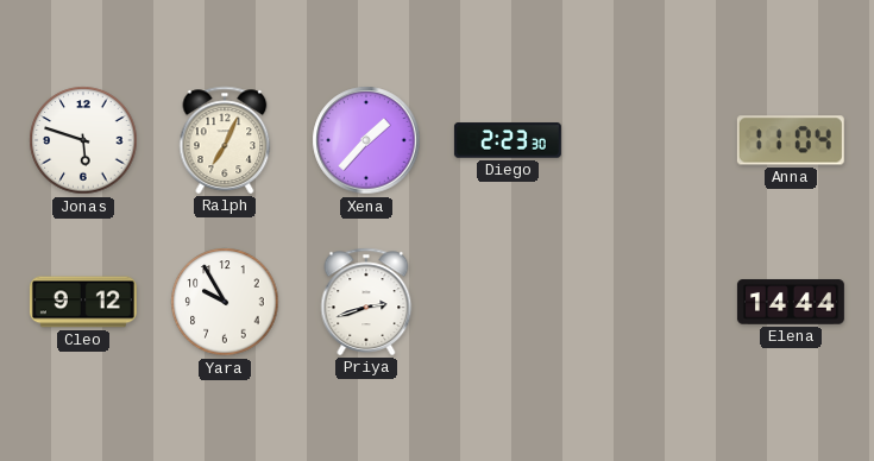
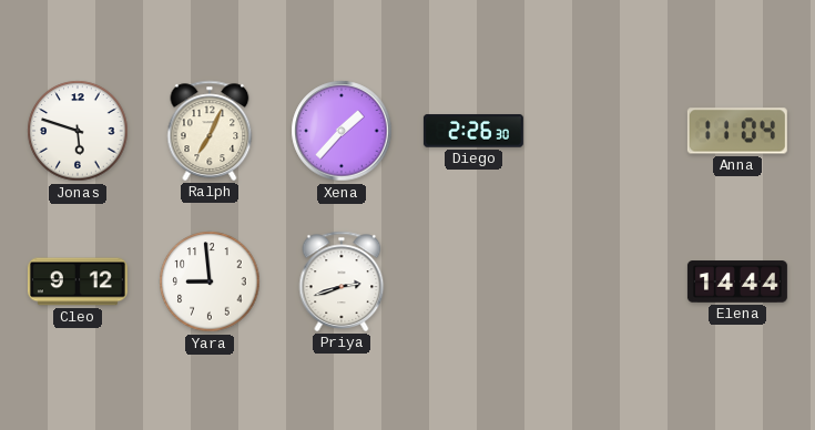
Diego: 2:23 -> 2:26
Yara: 9:55 -> 8:59
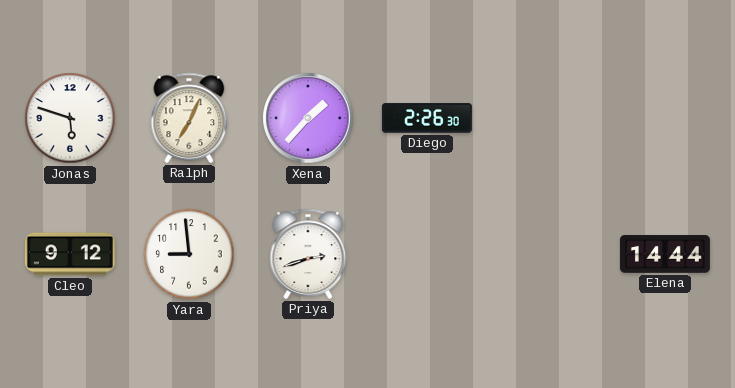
Anna: 11:04 -> none
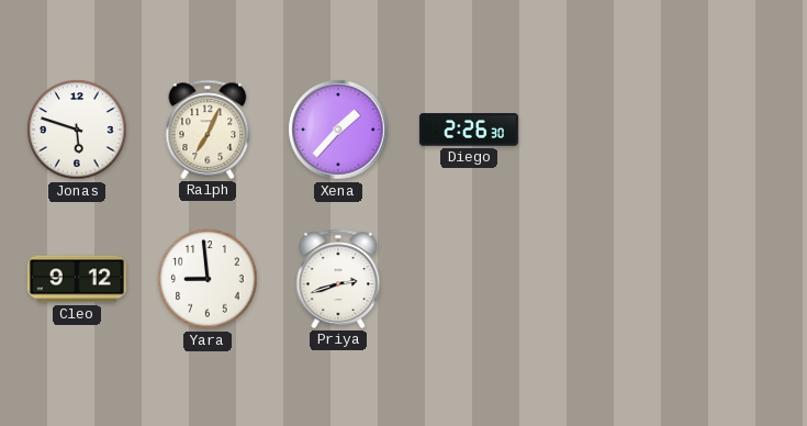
Elena: 14:44 -> none
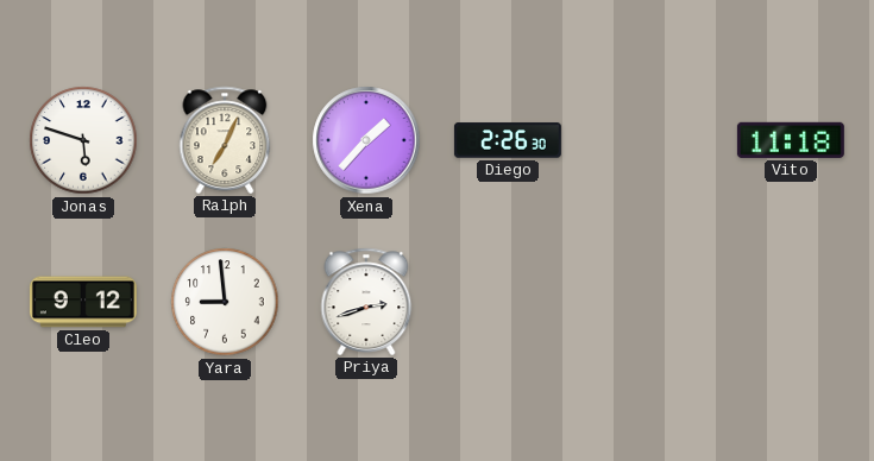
Vito: none -> 11:18
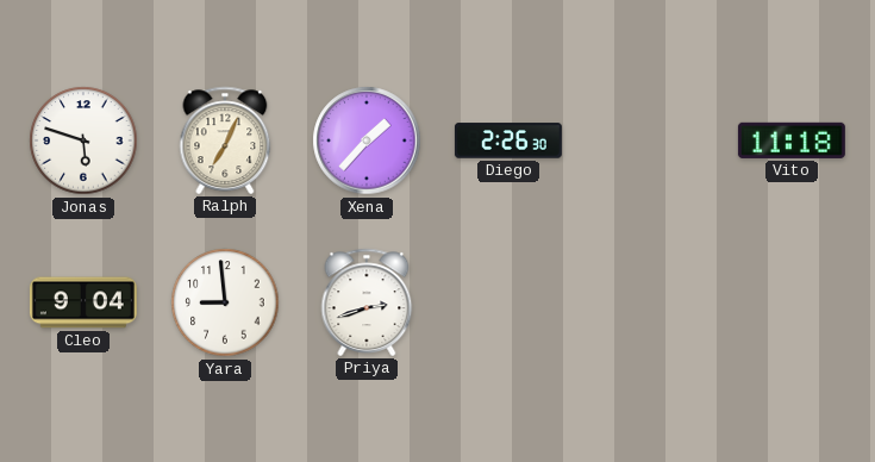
Cleo: 9:12 -> 9:04
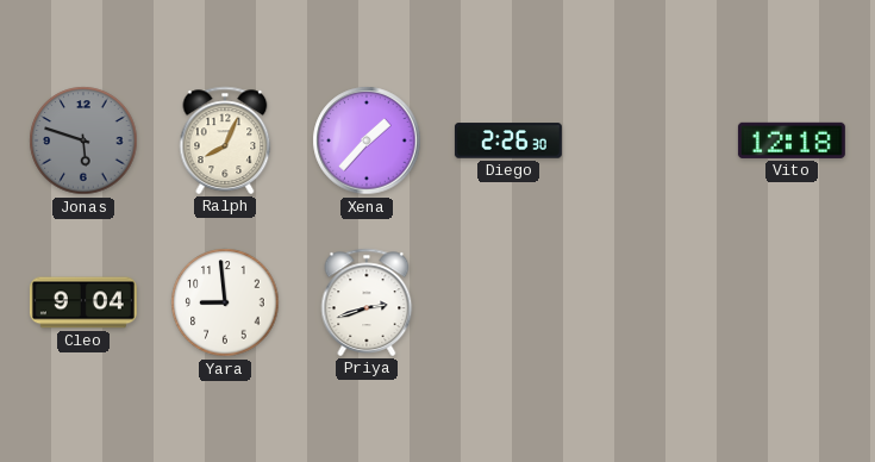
Jonas dial: white -> grey
Ralph: 7:04 -> 8:04
Vito: 11:18 -> 12:18
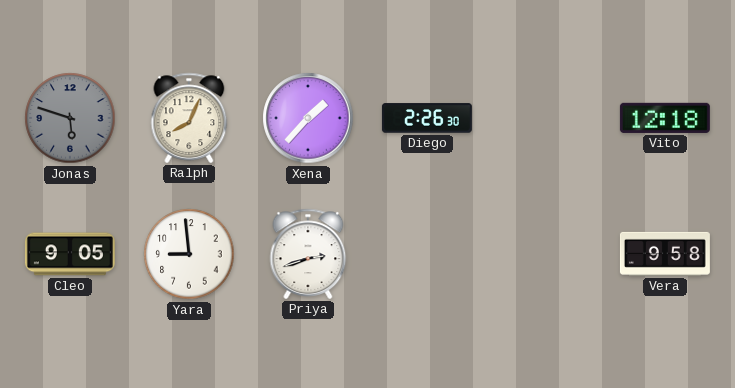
Cleo: 9:04 -> 9:05
Vera: none -> 9:58
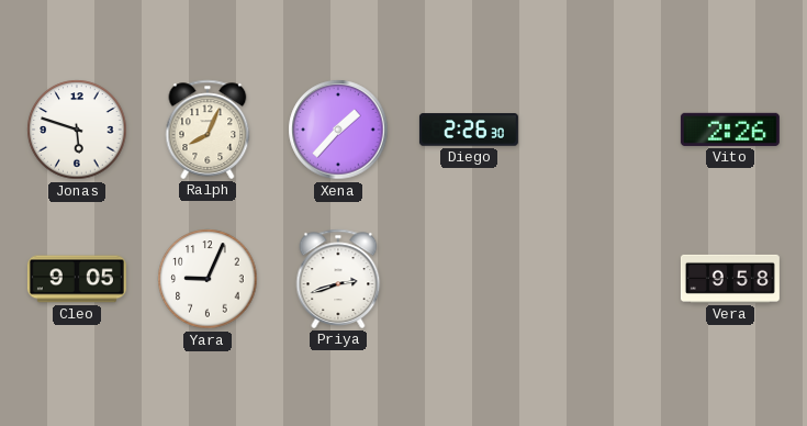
Jonas dial: grey -> white
Vito: 12:18 -> 2:26
Yara: 8:59 -> 9:04
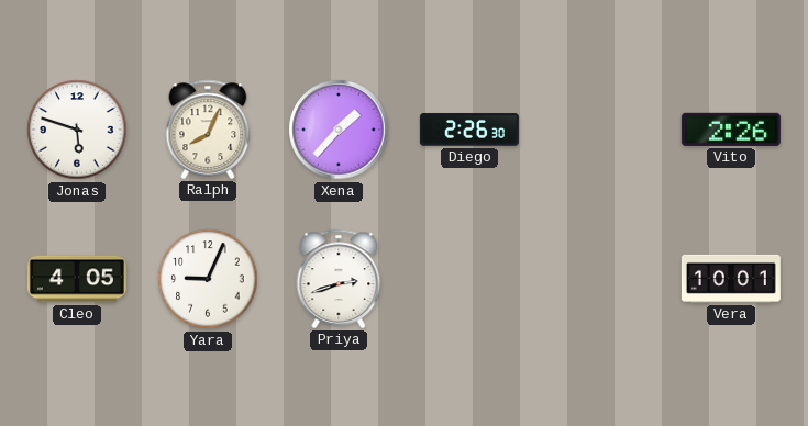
Cleo: 9:05 -> 4:05
Vera: 9:58 -> 10:01
